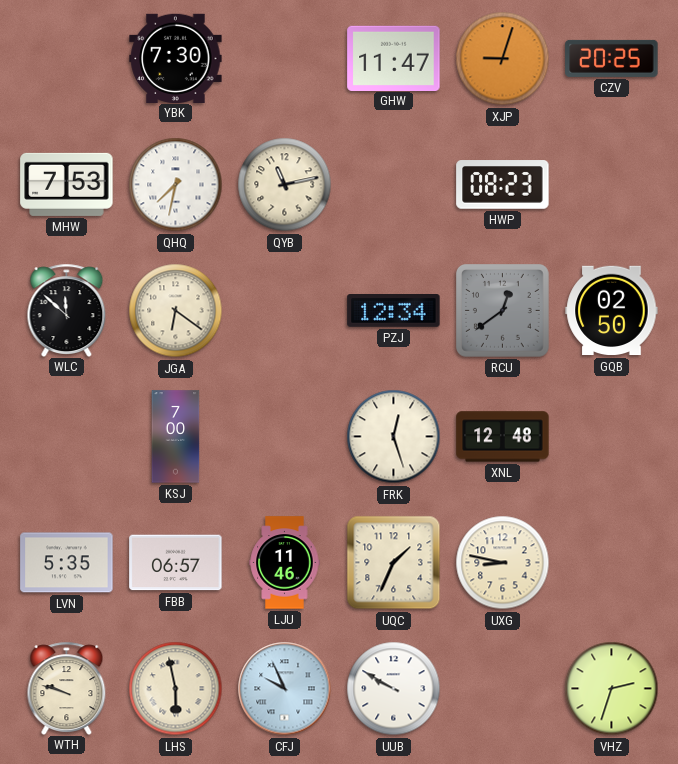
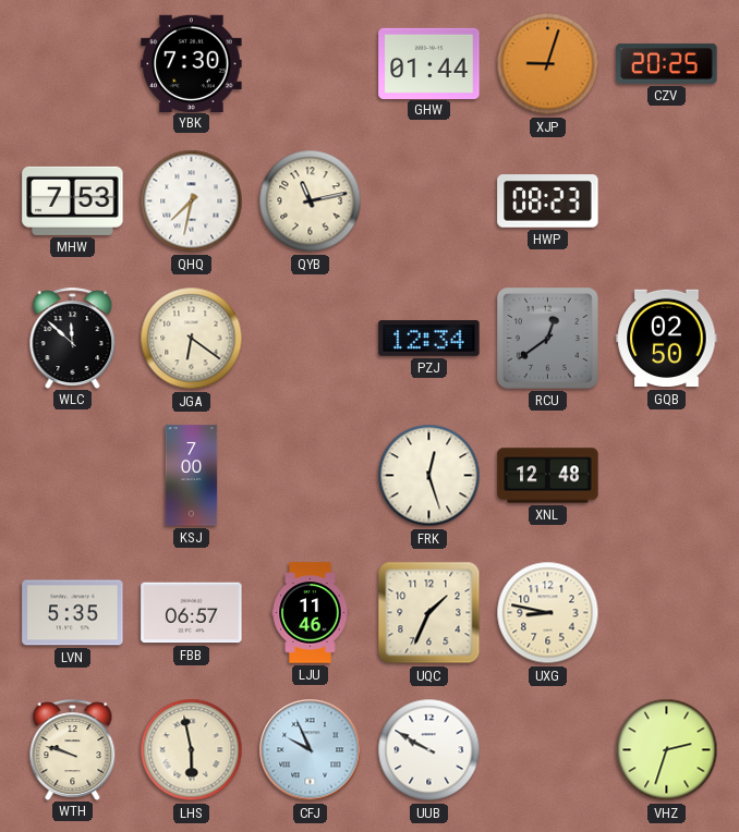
GHW: 11:47 -> 01:44
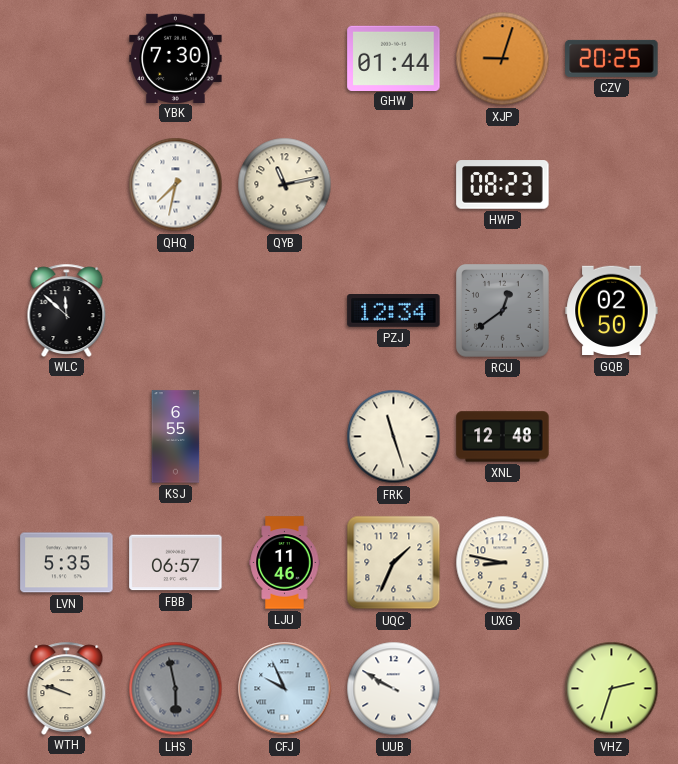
MHW: 7:53 -> none
JGA: 6:21 -> none
KSJ: 7:00 -> 6:55
FRK: 12:27 -> 11:27
LHS dial: cream -> grey
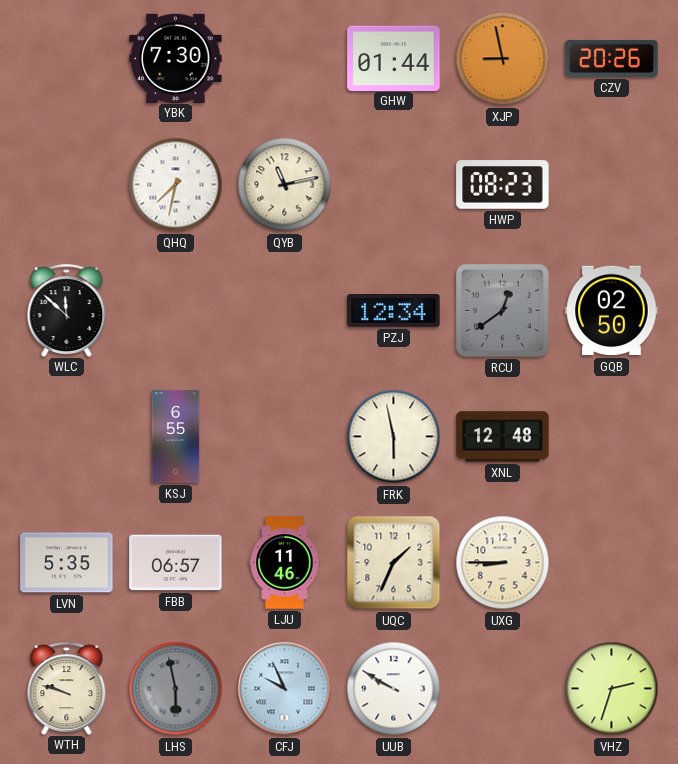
XJP: 9:03 -> 8:58
CZV: 20:25 -> 20:26
FRK: 11:27 -> 5:58
UXG: 8:47 -> 8:45
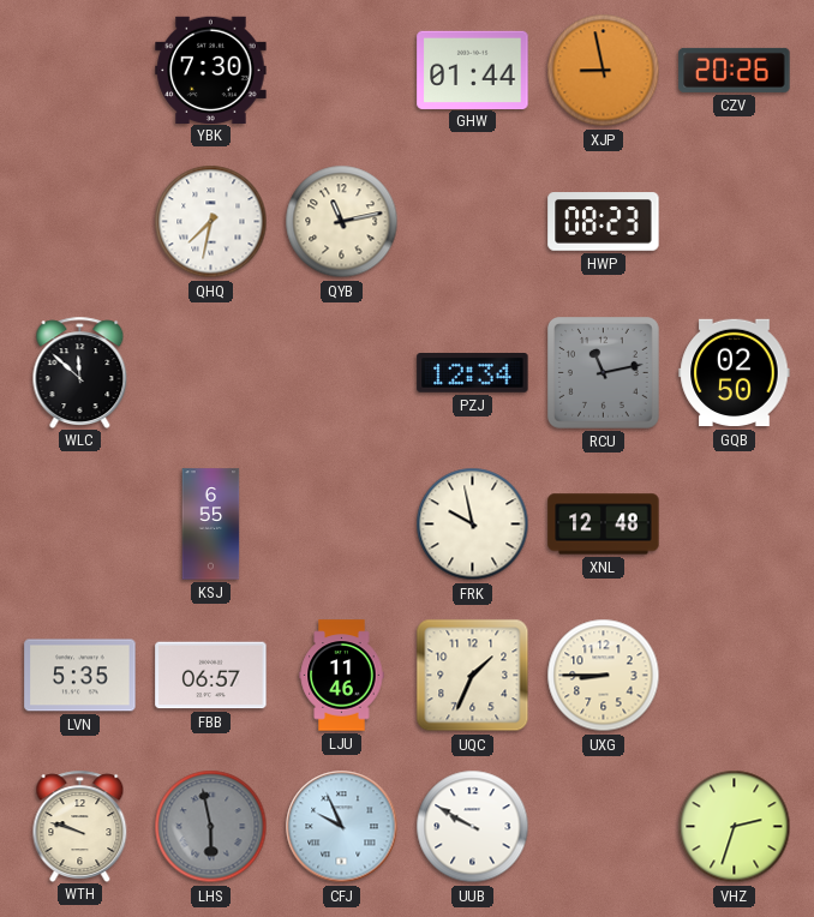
RCU: 12:39 -> 11:13
FRK: 5:58 -> 9:58
